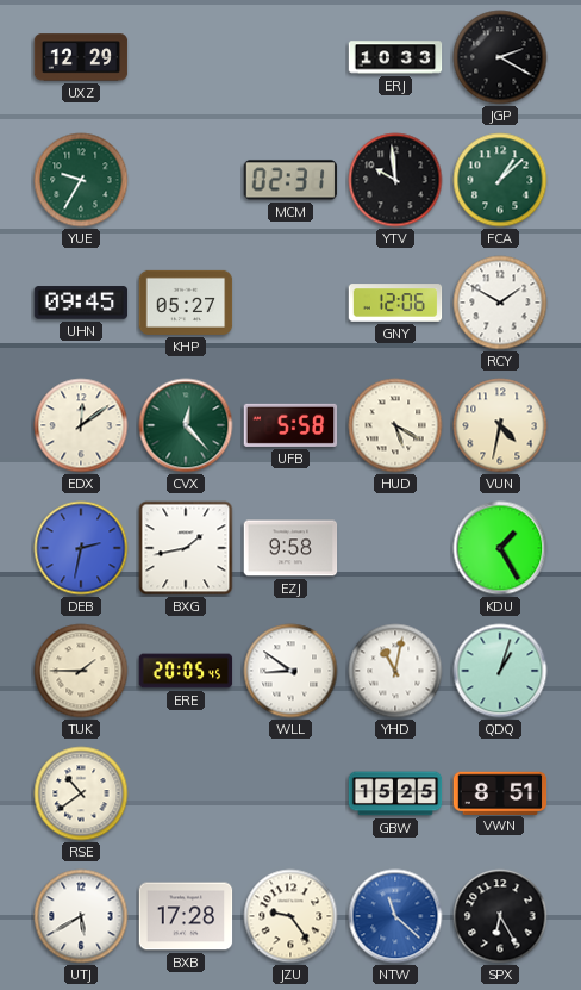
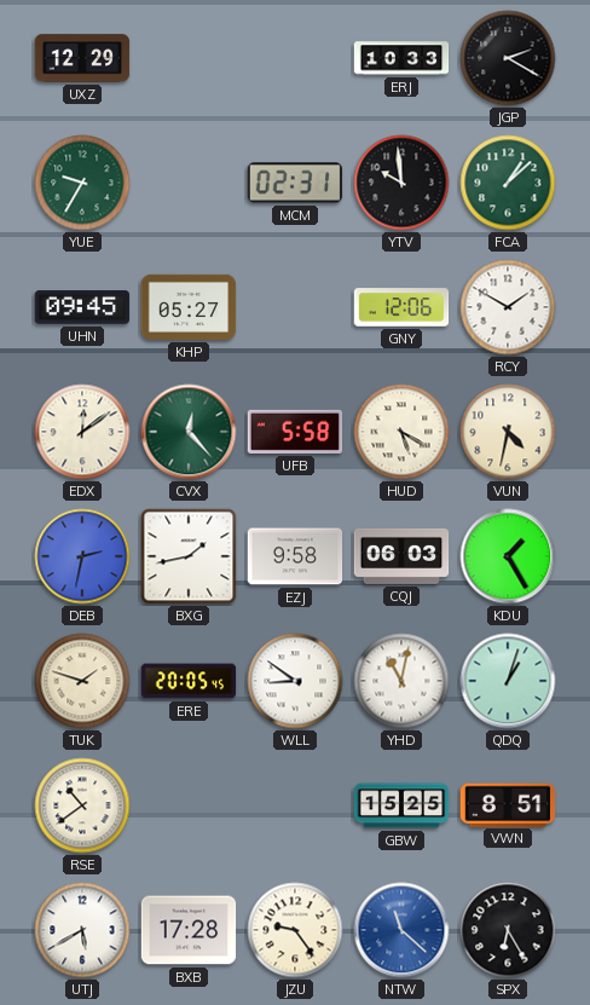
CQJ: none -> 06:03
TUK: 1:45 -> 1:48
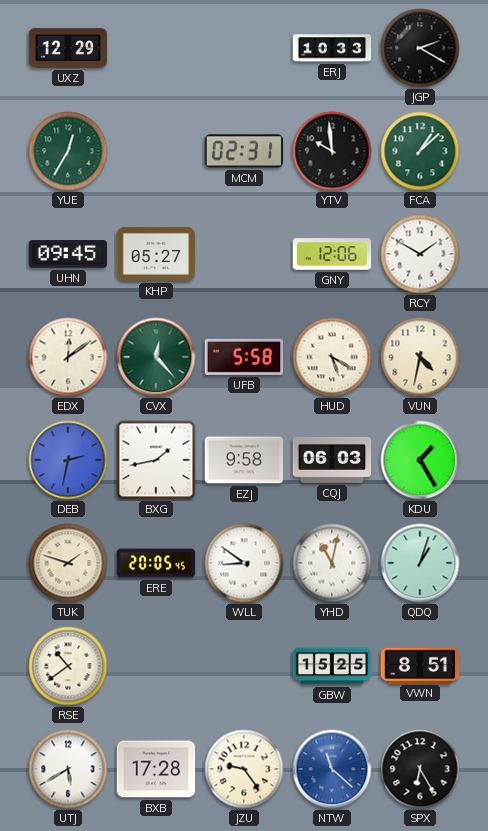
YUE: 9:35 -> 12:35
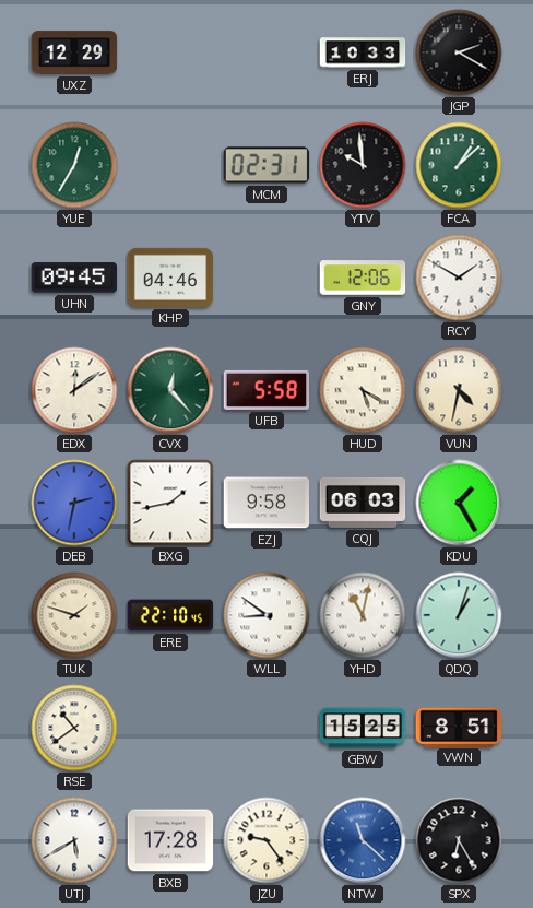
KHP: 05:27 -> 04:46
ERE: 20:05 -> 22:10
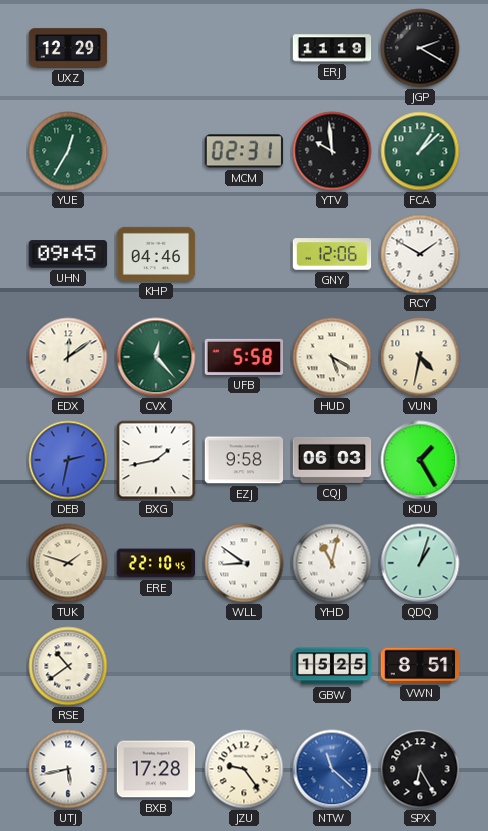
ERJ: 10:33 -> 11:19
UTJ: 5:40 -> 5:43
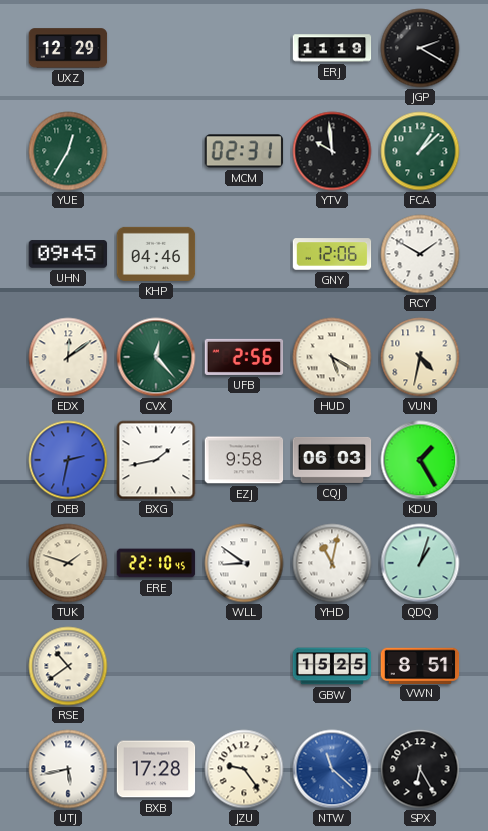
UFB: 5:58 -> 2:56
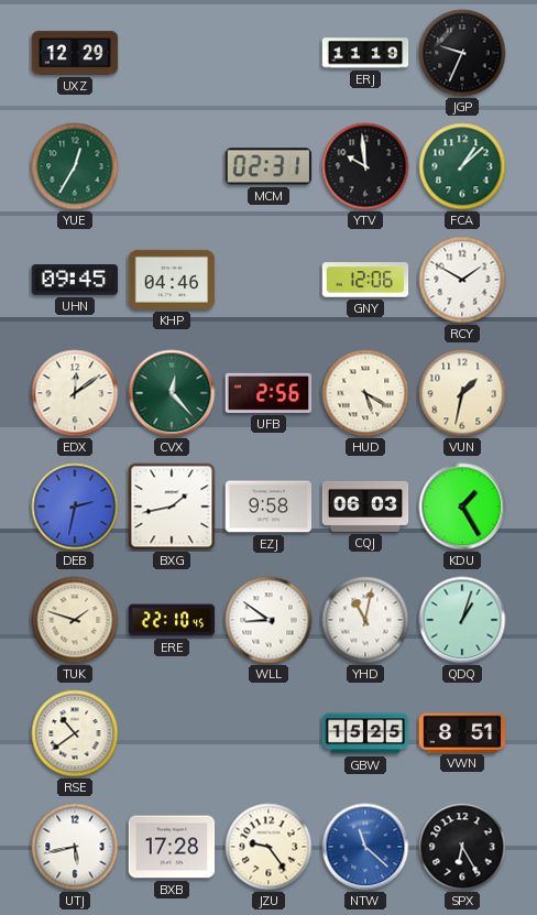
JGP: 2:20 -> 9:34
VUN: 4:32 -> 1:32
